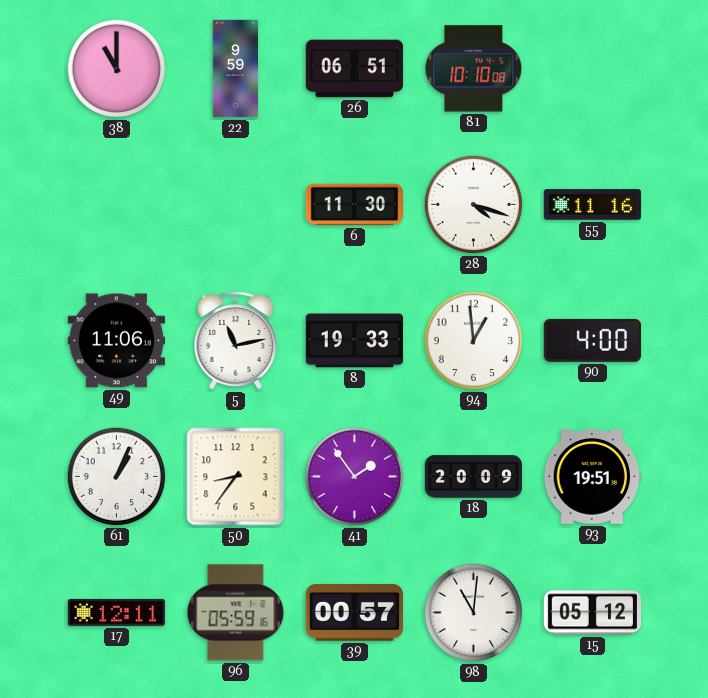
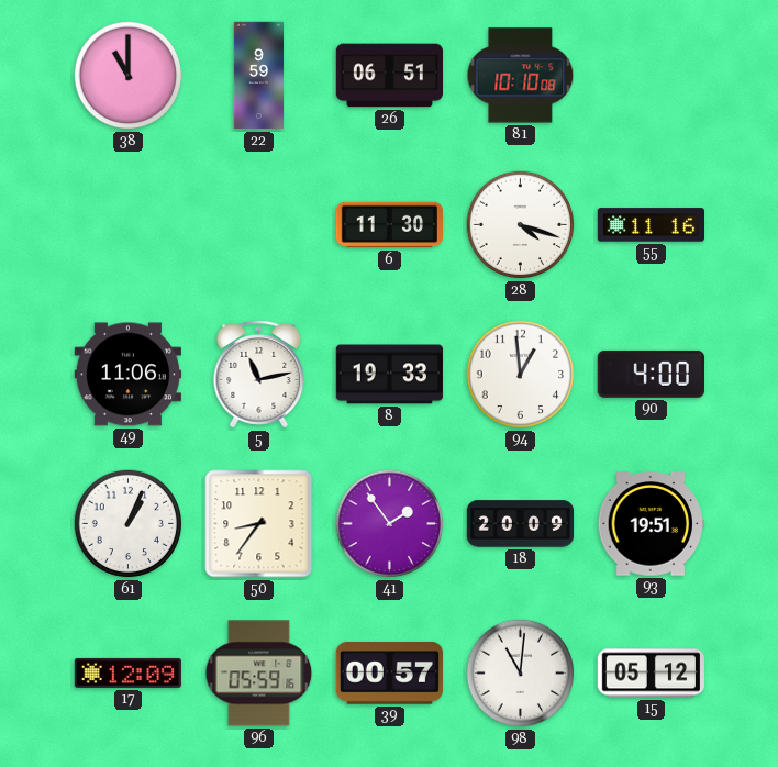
17: 12:11 -> 12:09
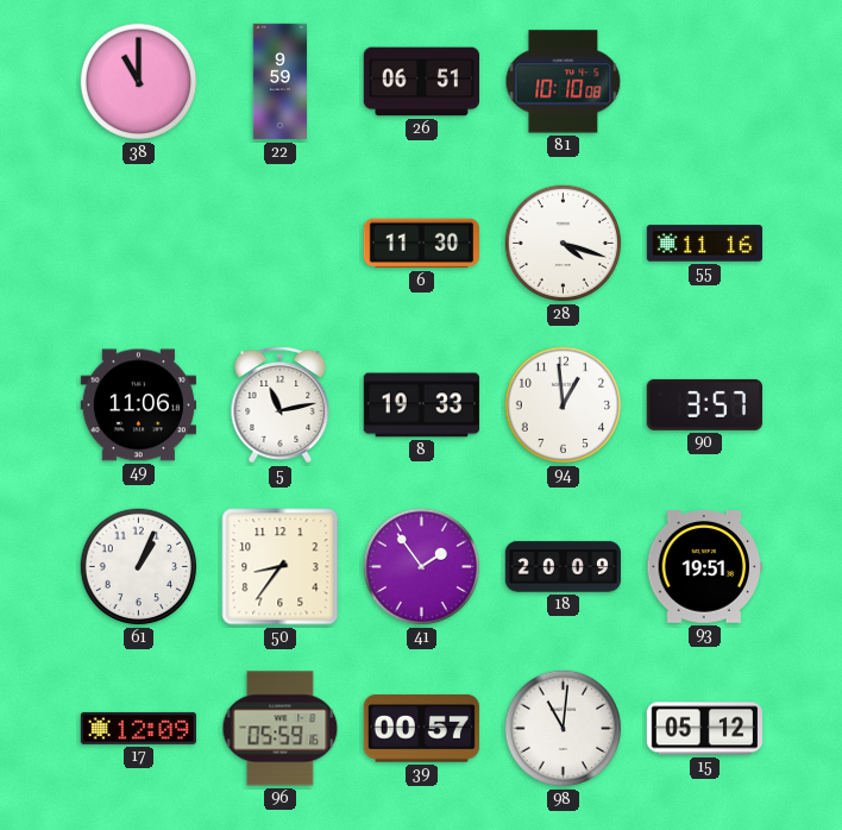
90: 4:00 -> 3:57
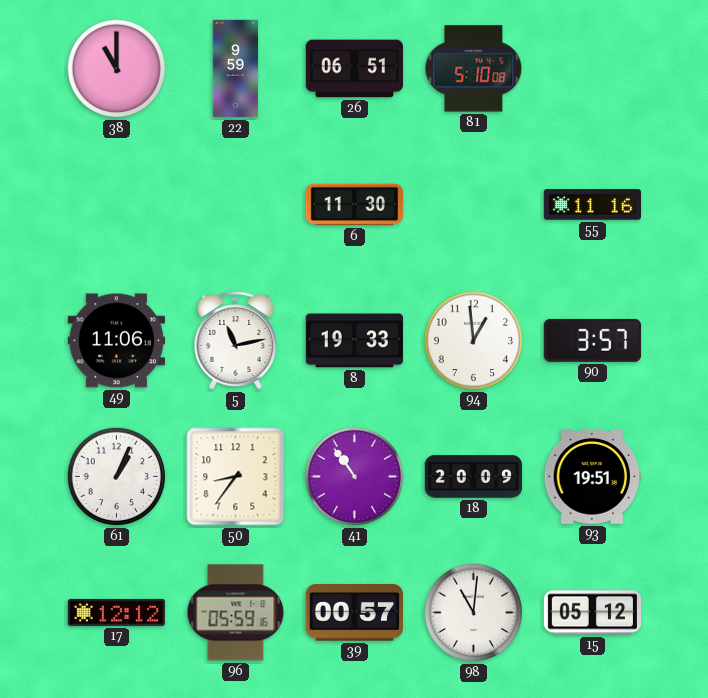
81: 10:10 -> 5:10
28: 4:18 -> none
41: 1:54 -> 10:54
17: 12:09 -> 12:12
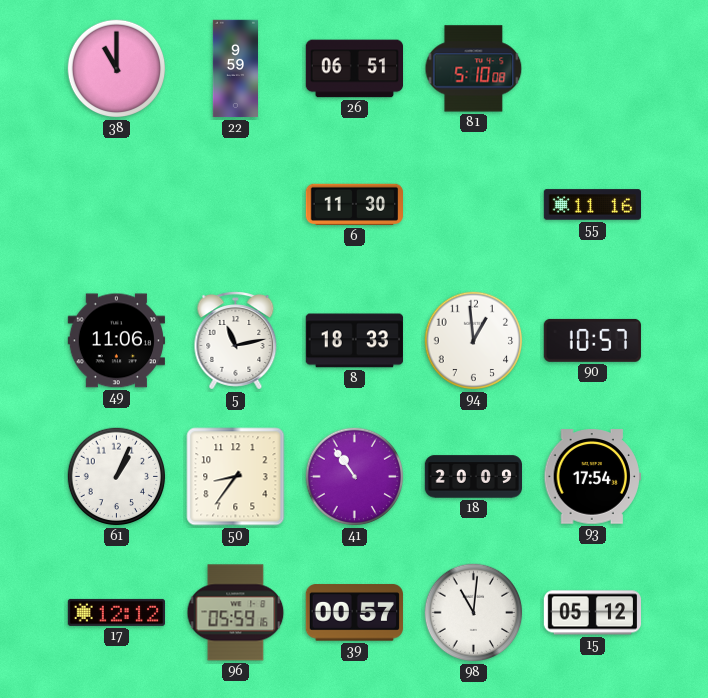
8: 19:33 -> 18:33
90: 3:57 -> 10:57
93: 19:51 -> 17:54
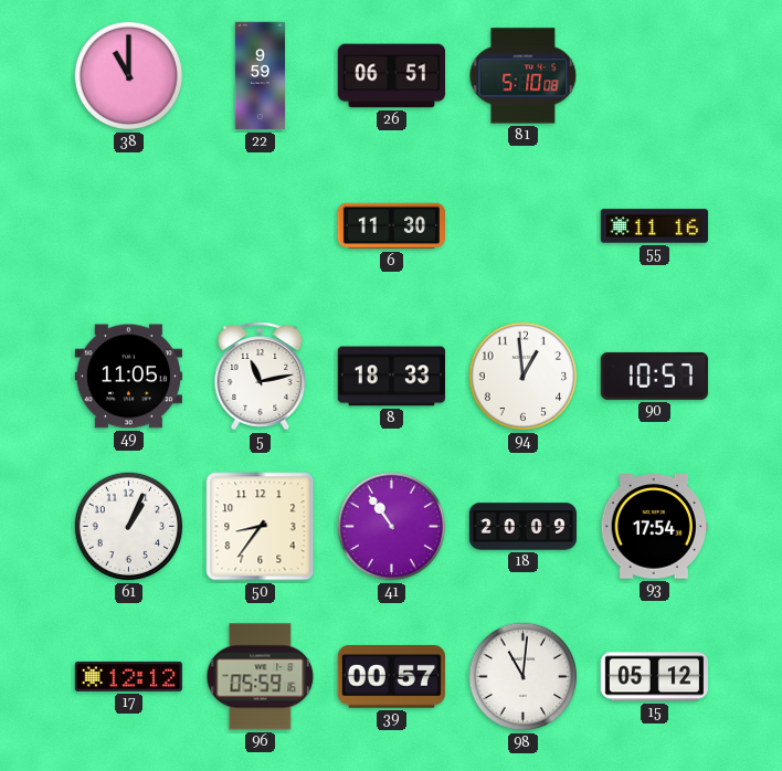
49: 11:06 -> 11:05
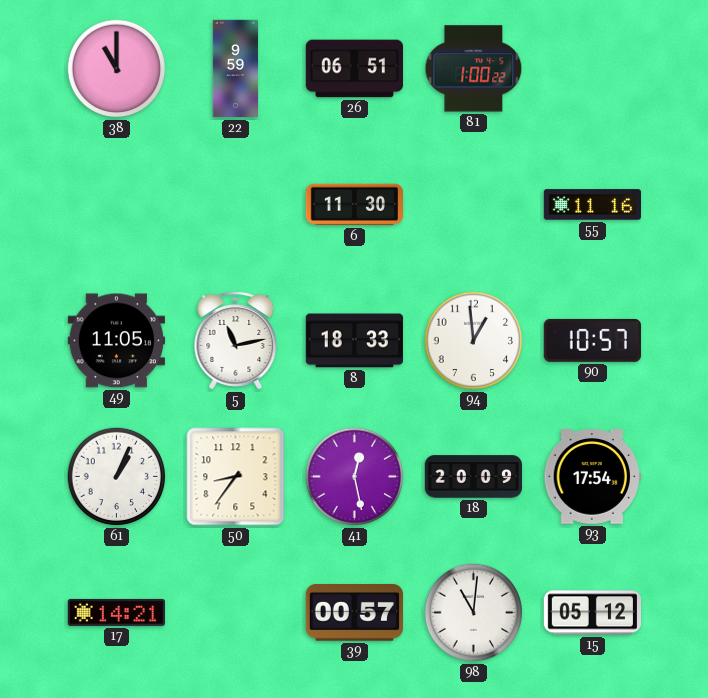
81: 5:10 -> 1:00
41: 10:54 -> 12:28
17: 12:12 -> 14:21
96: 05:59 -> none
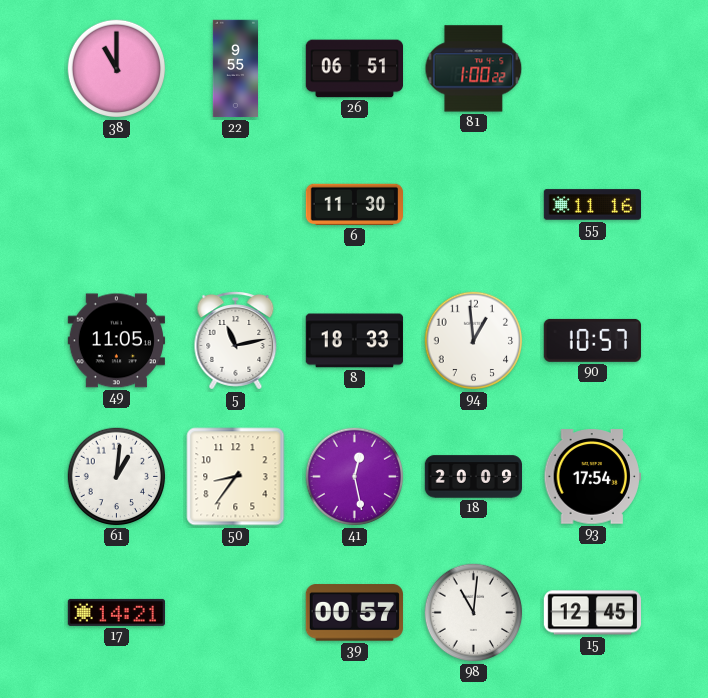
22: 9:59 -> 9:55
61: 1:04 -> 1:01
15: 05:12 -> 12:45
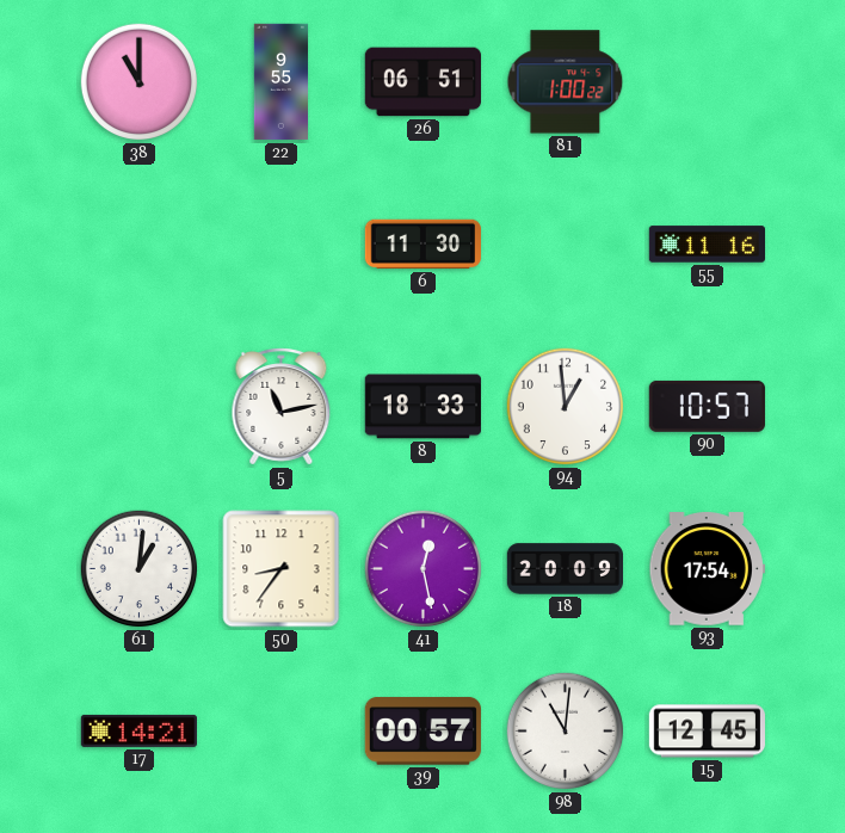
49: 11:05 -> none
